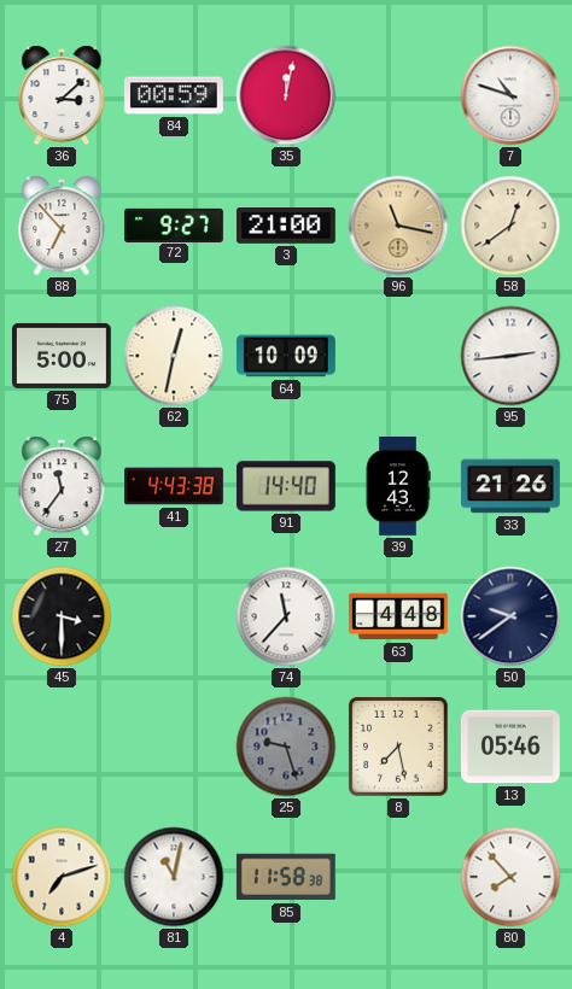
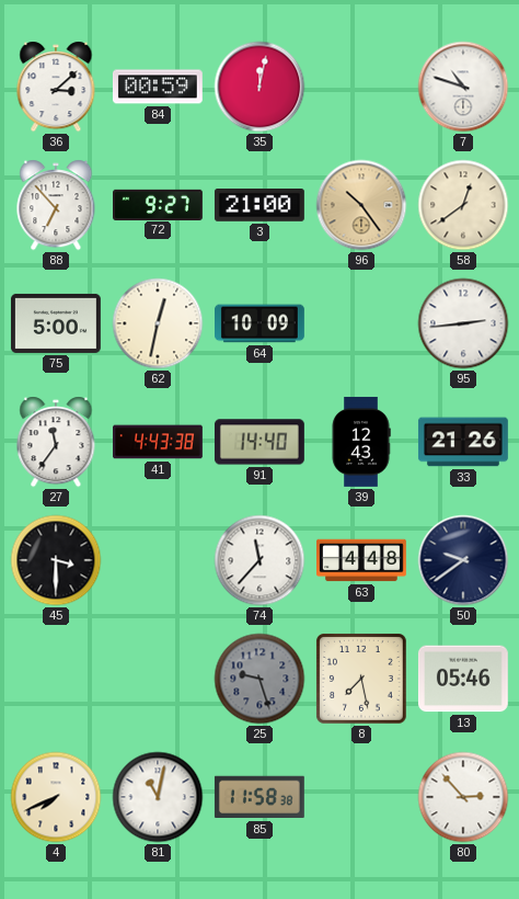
96: 11:17 -> 10:24
4: 7:12 -> 7:41
80: 7:53 -> 2:53
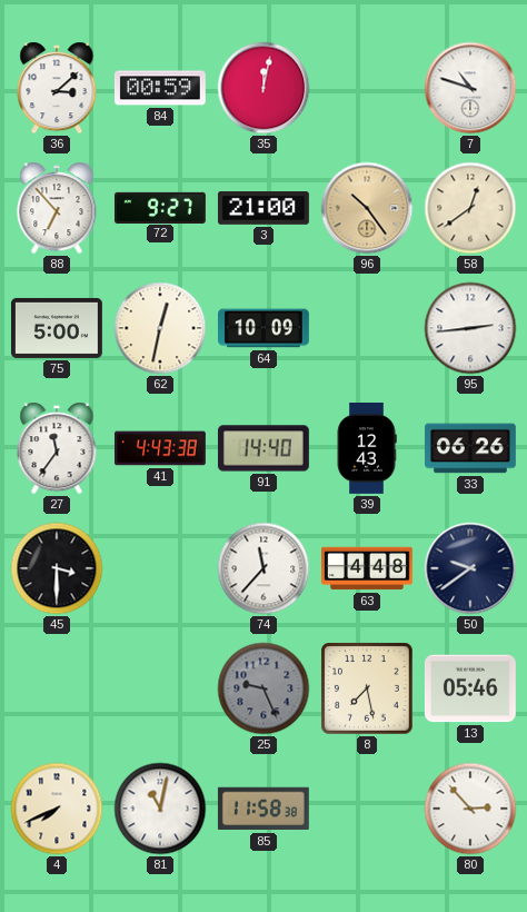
33: 21:26 -> 06:26
25: 9:27 -> 9:26
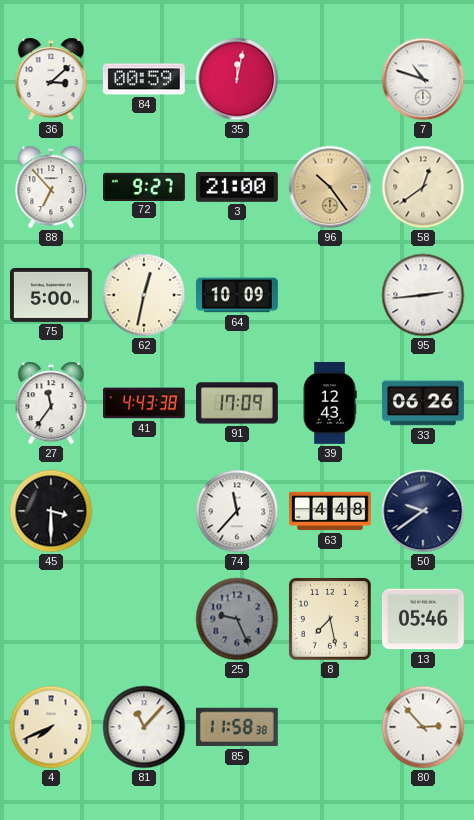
91: 14:40 -> 17:09
81: 11:02 -> 11:07
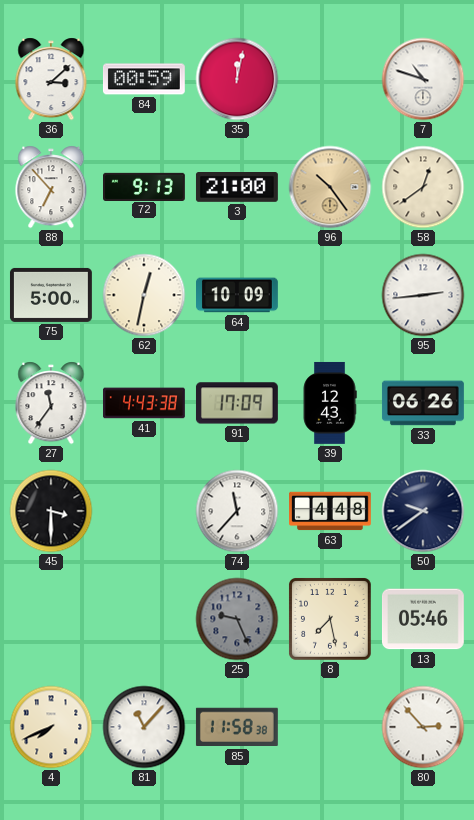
72: 9:27 -> 9:13
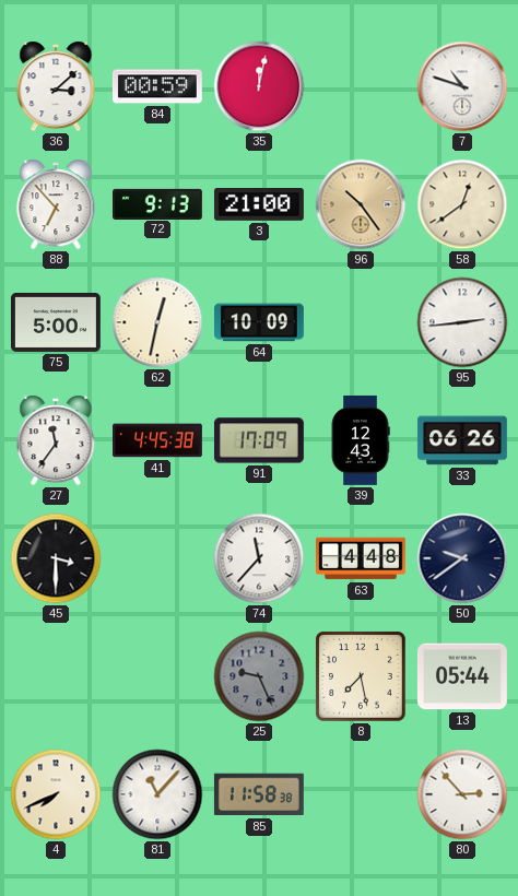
41: 4:43 -> 4:45
13: 05:46 -> 05:44
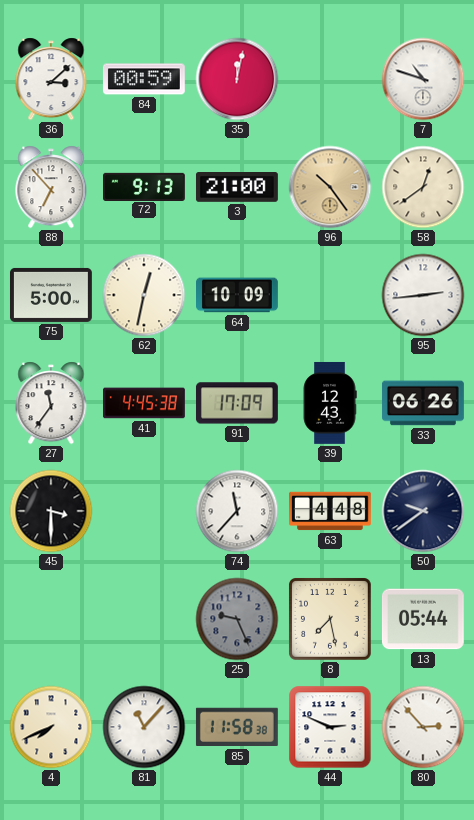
44: none -> 2:49
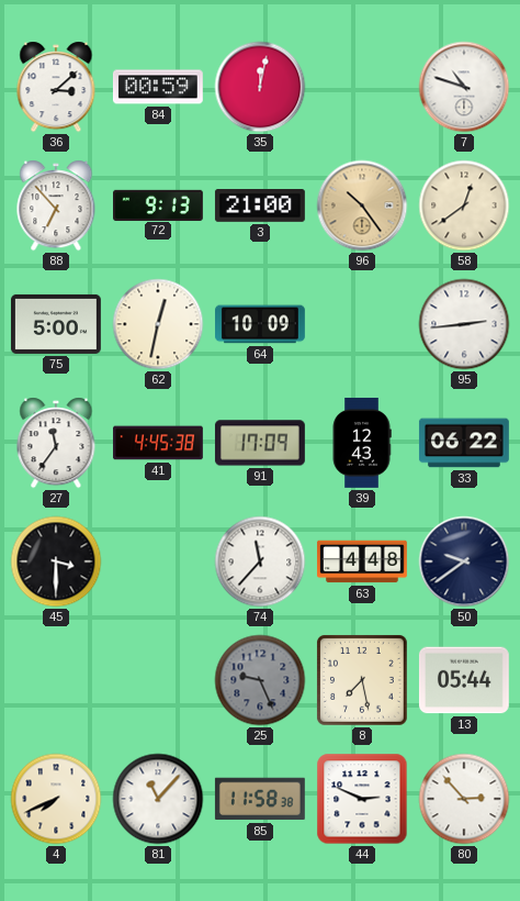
33: 06:26 -> 06:22
